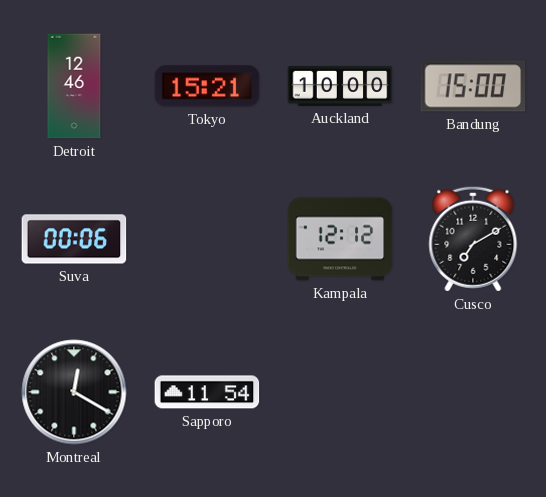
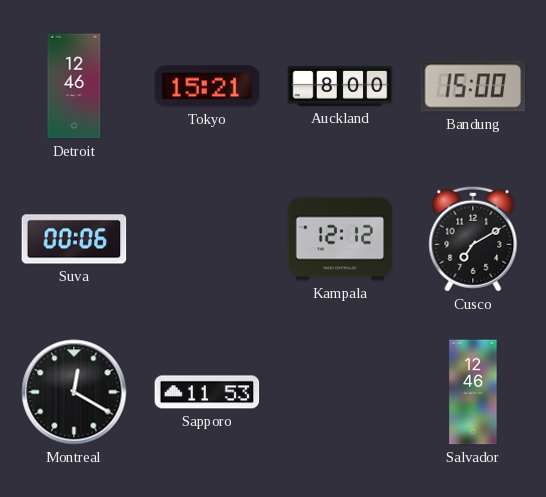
Auckland: 10:00 -> 8:00
Sapporo: 11:54 -> 11:53
Salvador: none -> 12:46
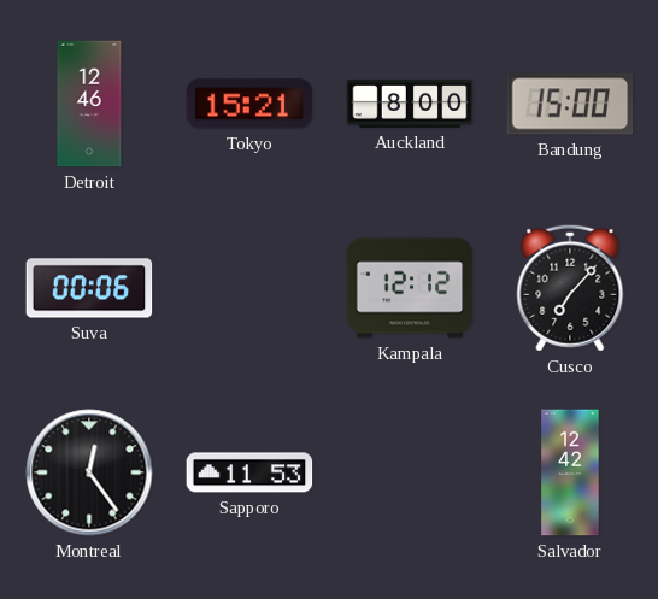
Cusco: 7:10 -> 7:07
Montreal: 12:20 -> 12:24
Salvador: 12:46 -> 12:42
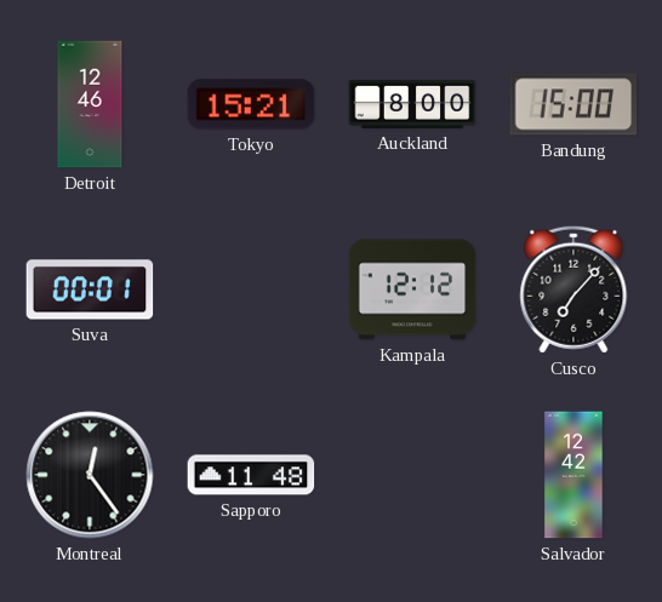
Suva: 00:06 -> 00:01
Sapporo: 11:53 -> 11:48
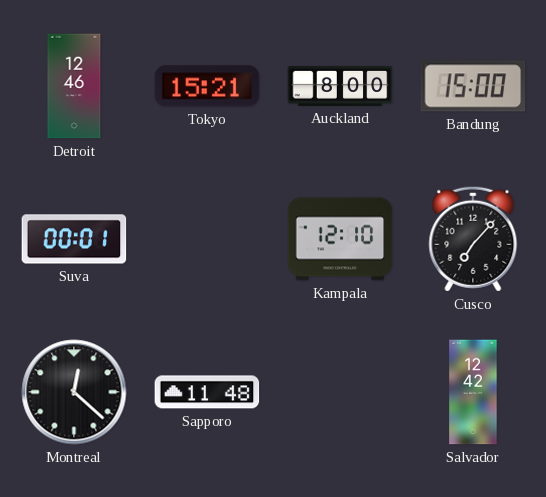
Kampala: 12:12 -> 12:10
Montreal: 12:24 -> 12:22
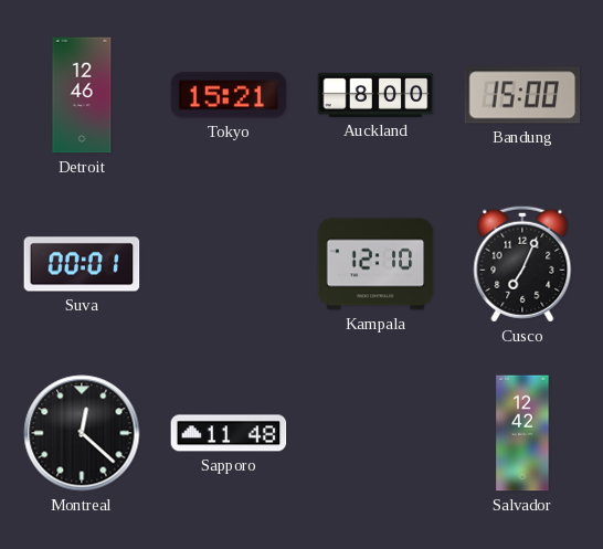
Cusco: 7:07 -> 7:04
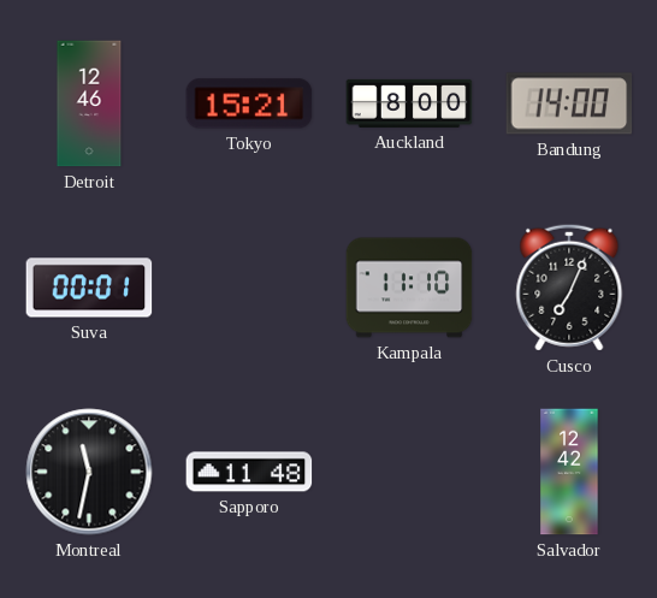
Bandung: 15:00 -> 14:00
Kampala: 12:10 -> 11:10
Montreal: 12:22 -> 11:32
